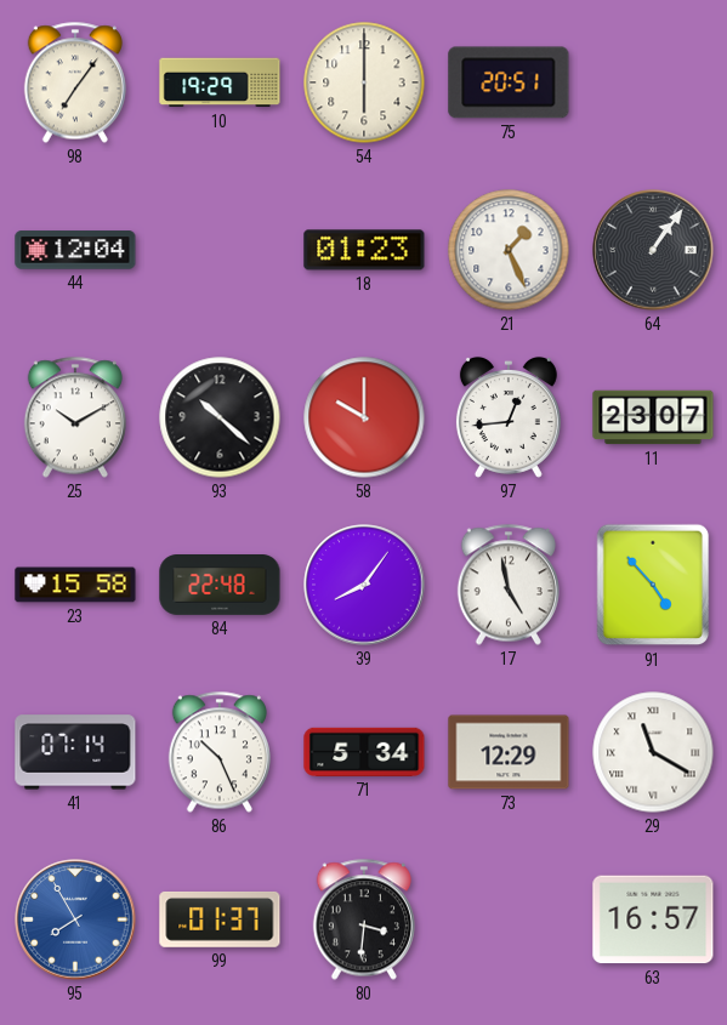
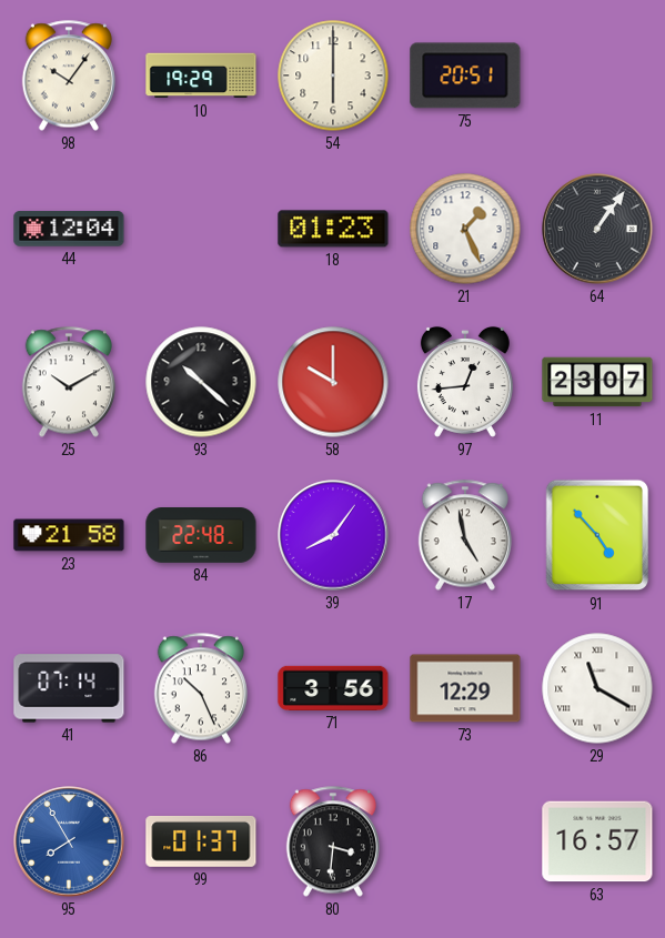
98: 7:06 -> 10:06
23: 15:58 -> 21:58
71: 5:34 -> 3:56
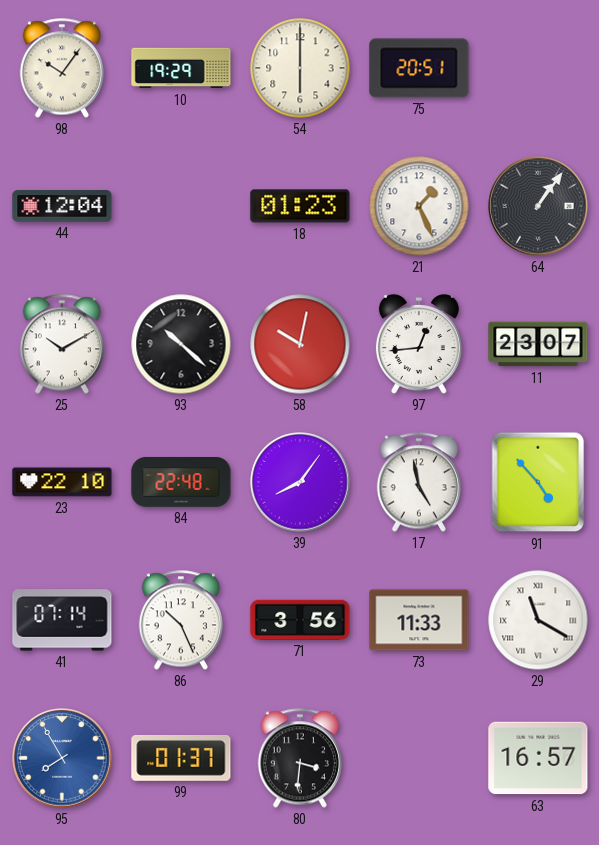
58: 10:00 -> 10:02
23: 21:58 -> 22:10
73: 12:29 -> 11:33
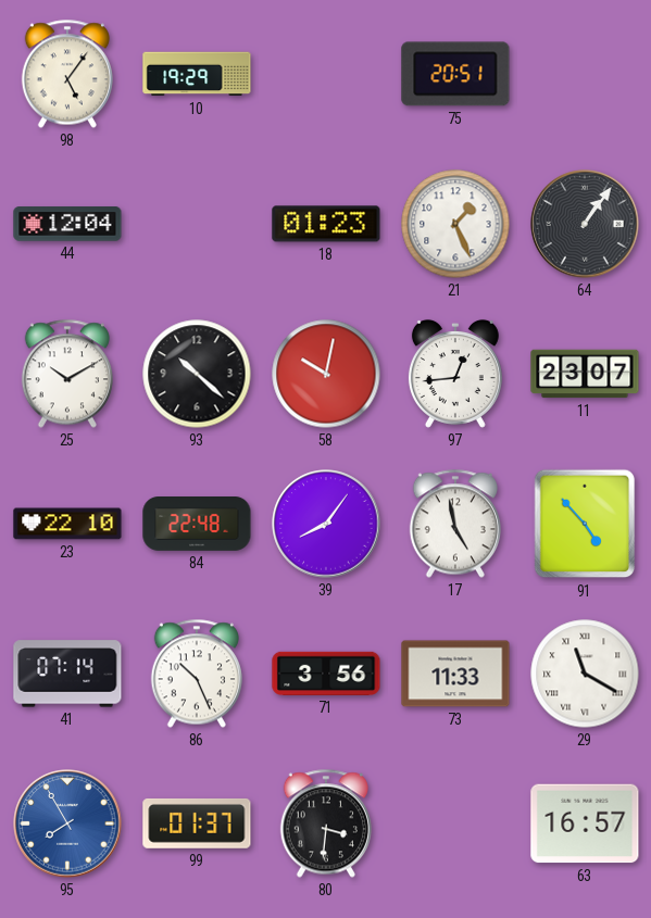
98: 10:06 -> 5:06
54: 6:00 -> none
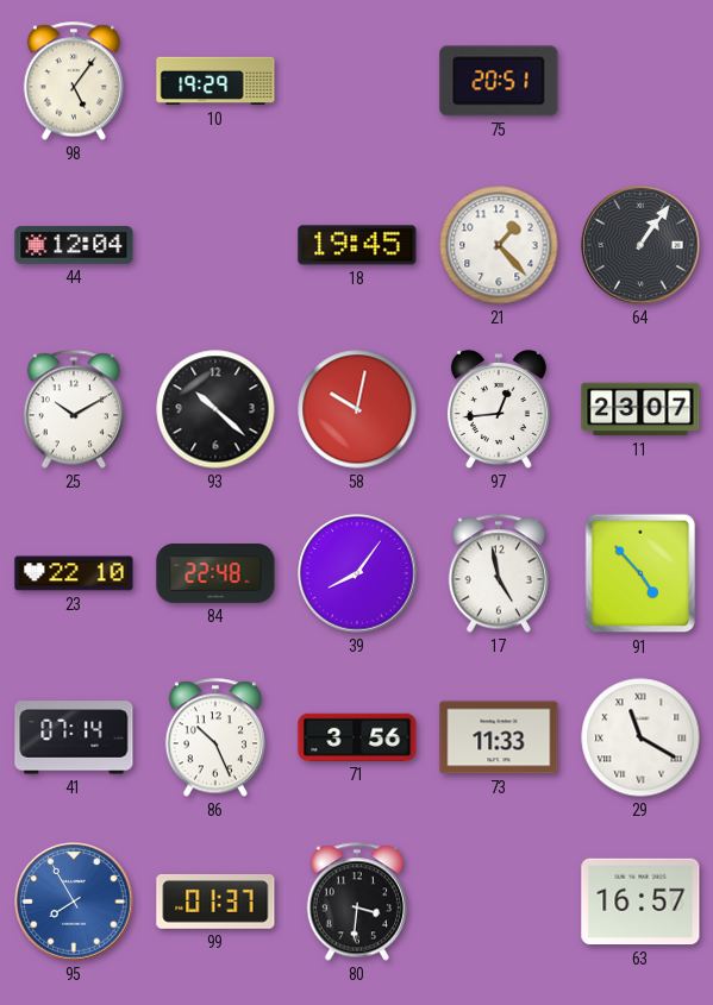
18: 01:23 -> 19:45
21: 1:26 -> 1:23
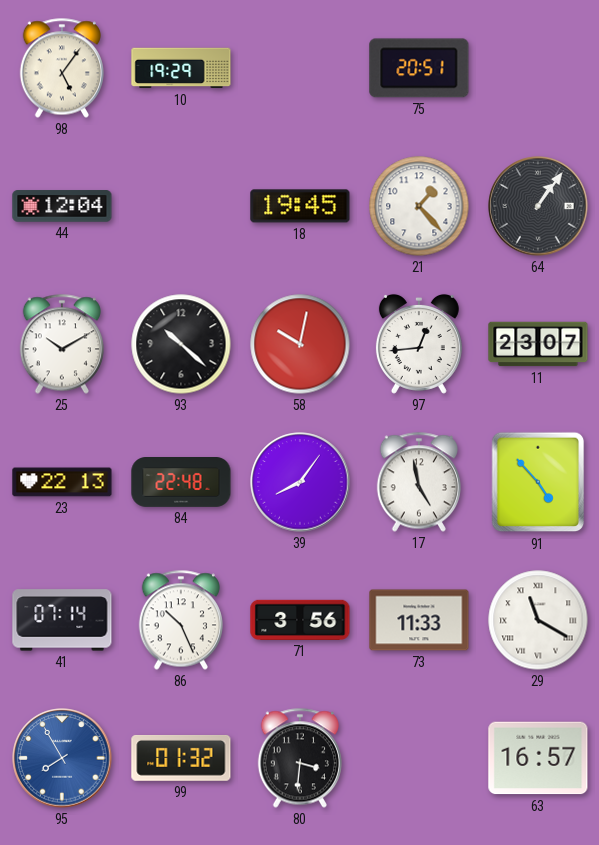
23: 22:10 -> 22:13
99: 01:37 -> 01:32
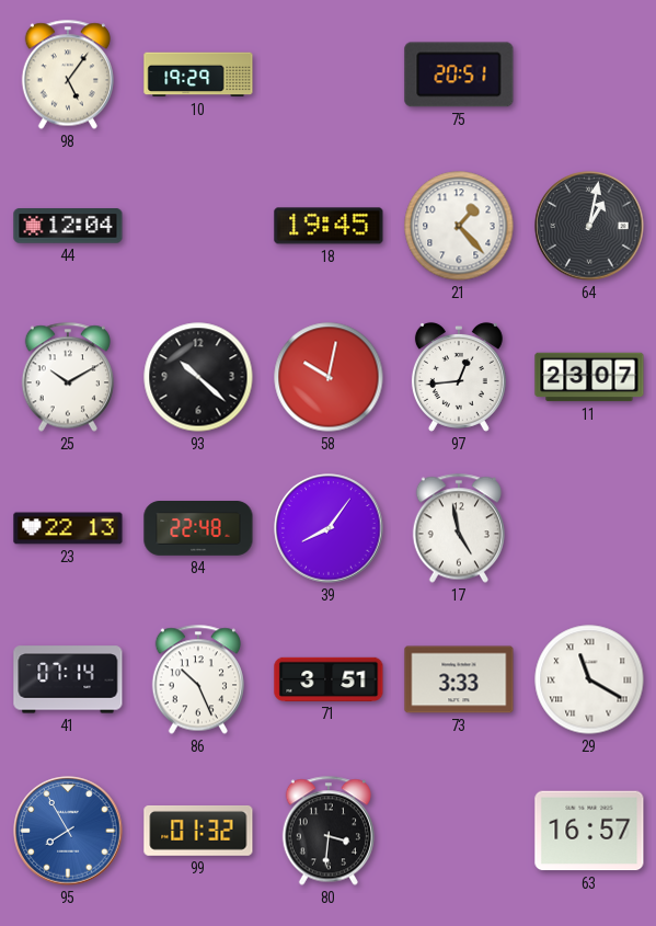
64: 1:06 -> 1:02
91: 4:53 -> none
71: 3:56 -> 3:51
73: 11:33 -> 3:33
